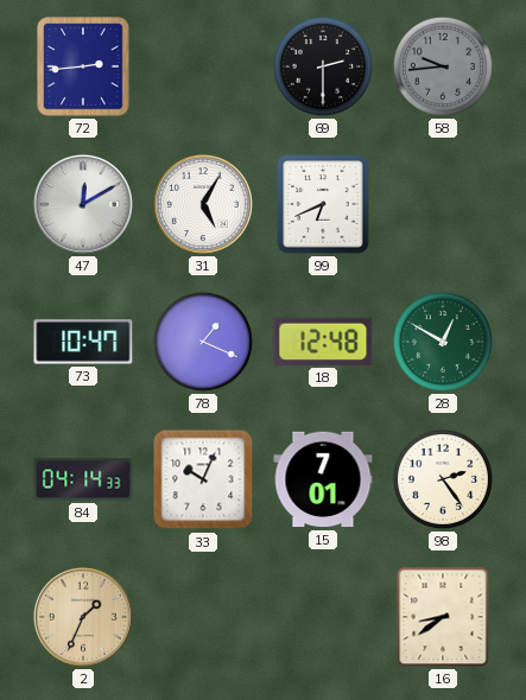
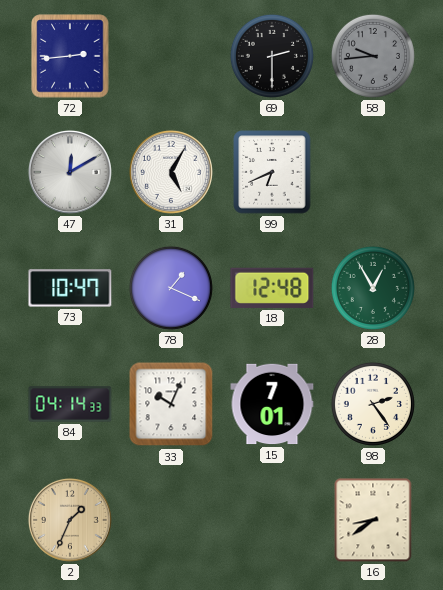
28: 12:50 -> 12:55
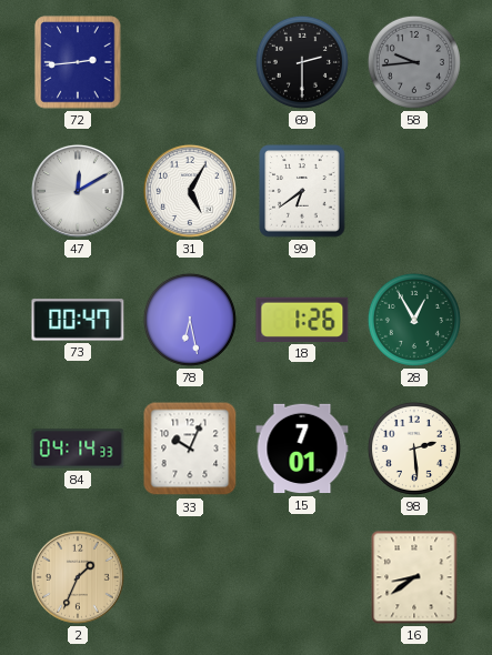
99: 6:41 -> 6:39
73: 10:47 -> 00:47
78: 1:19 -> 6:28
18: 12:48 -> 1:26
98: 2:24 -> 2:29
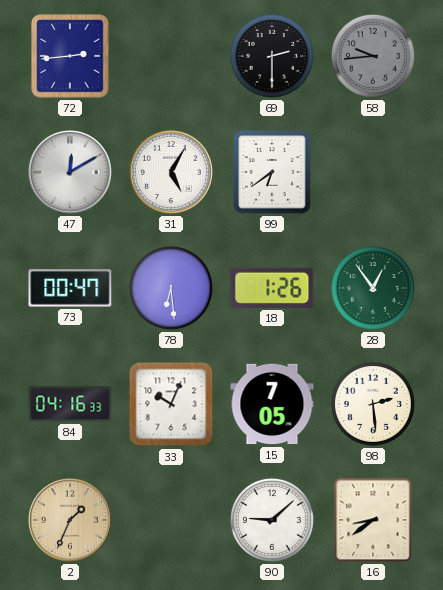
78: 6:28 -> 6:29
28: 12:55 -> 12:54
84: 04:14 -> 04:16
15: 7:01 -> 7:05
90: none -> 9:08
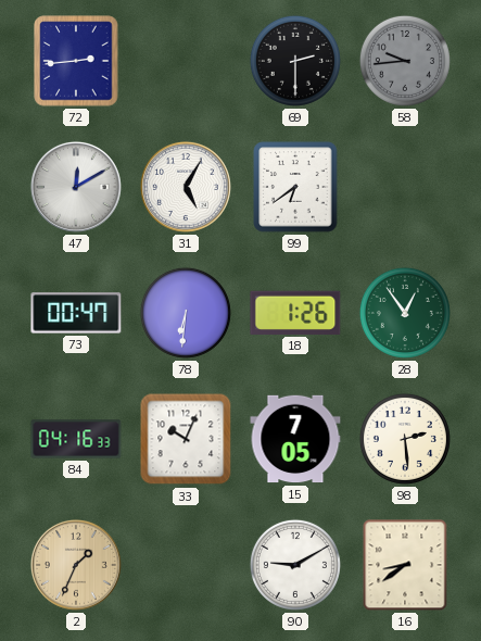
78: 6:29 -> 6:31
90: 9:08 -> 9:10
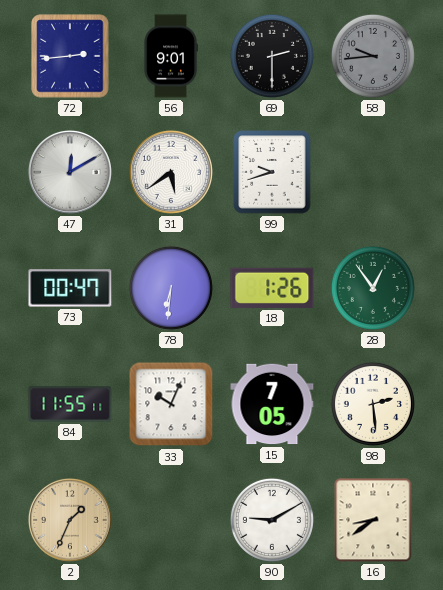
56: none -> 9:01
31: 5:05 -> 5:39
99: 6:39 -> 9:42
84: 04:16 -> 11:55
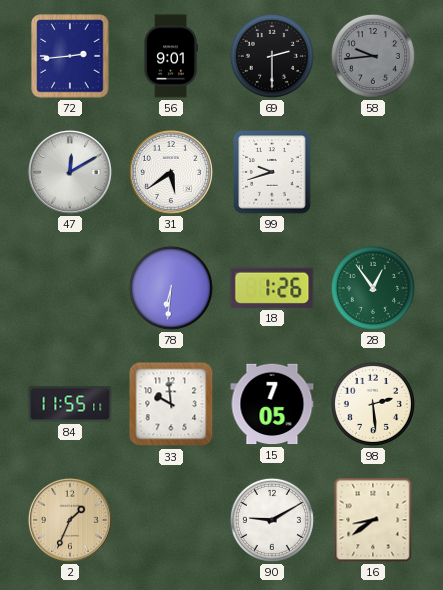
73: 00:47 -> none
33: 10:04 -> 9:59
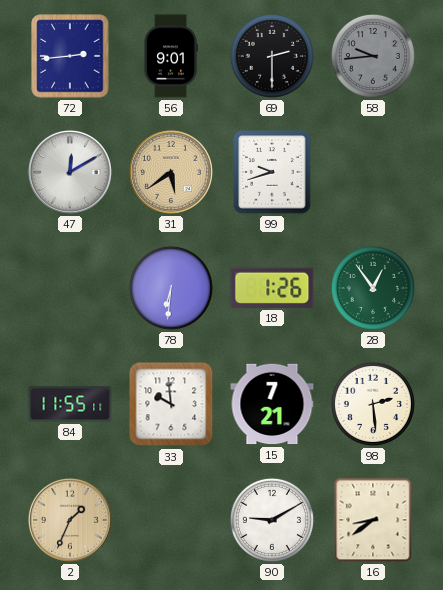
31 dial: white -> champagne
15: 7:05 -> 7:21
